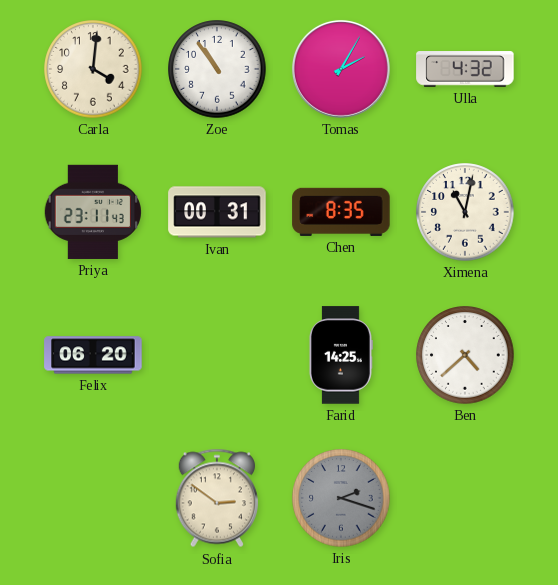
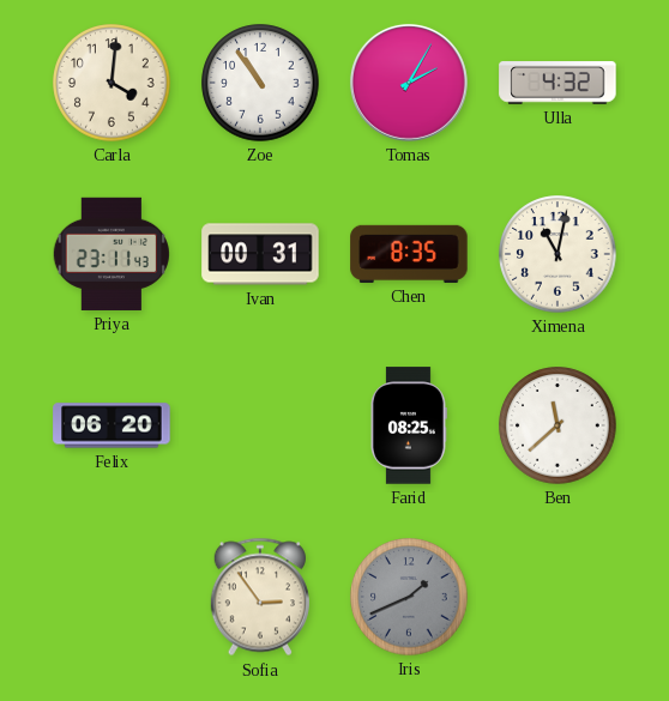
Farid: 14:25 -> 08:25
Ben: 4:38 -> 11:38
Sofia: 2:51 -> 2:54
Iris: 2:18 -> 1:41
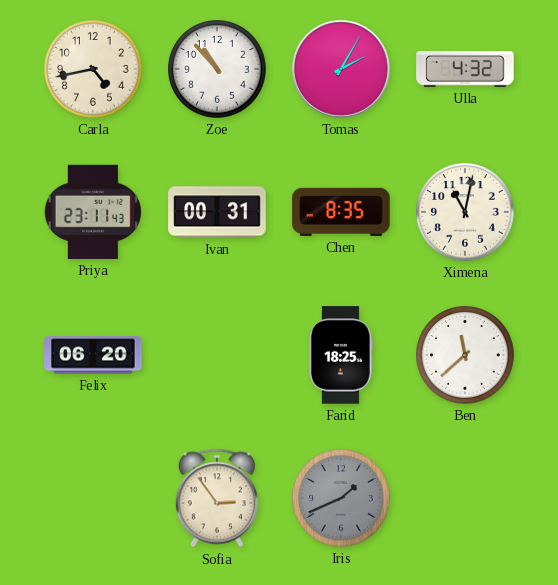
Carla: 4:01 -> 4:43
Zoe: 10:54 -> 10:53
Farid: 08:25 -> 18:25
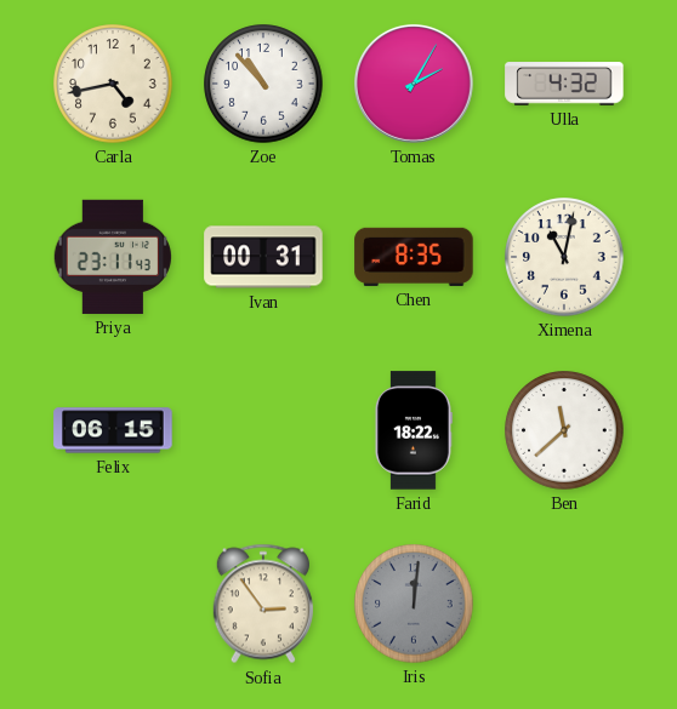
Felix: 06:20 -> 06:15
Farid: 18:25 -> 18:22
Iris: 1:41 -> 12:01
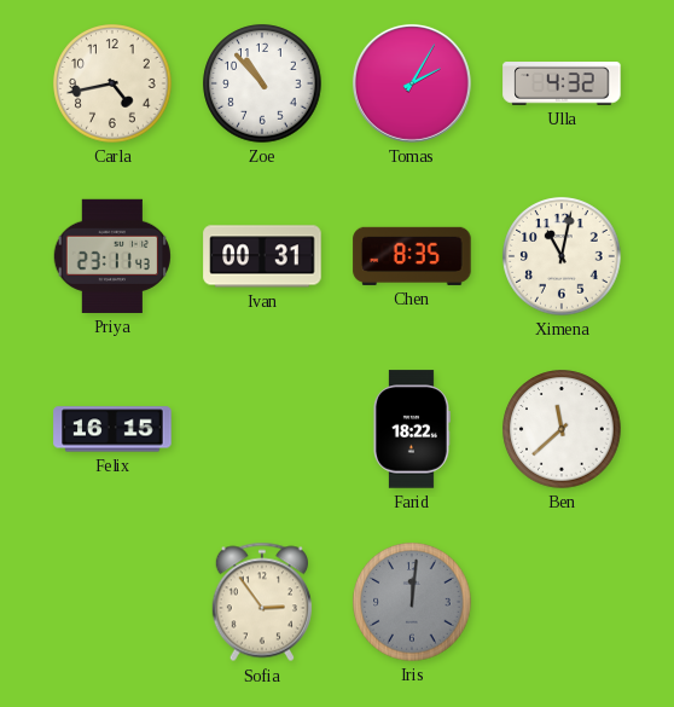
Felix: 06:15 -> 16:15
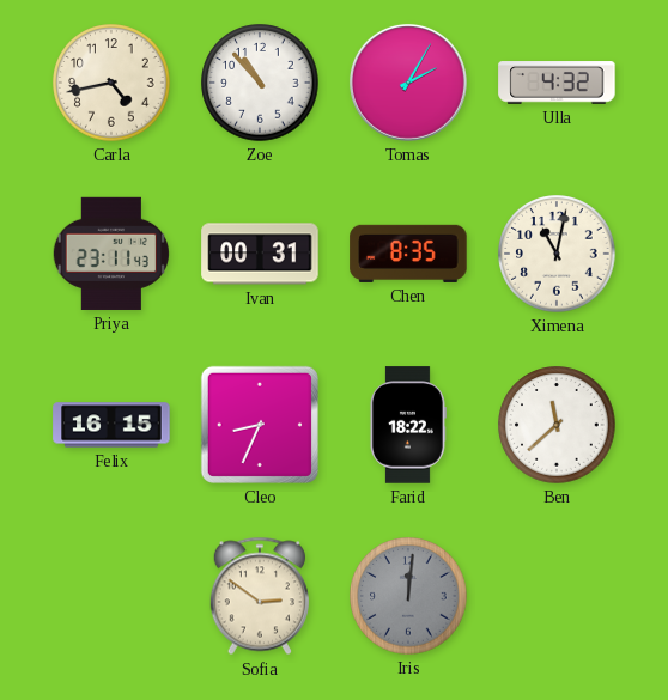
Cleo: none -> 8:34
Sofia: 2:54 -> 2:51
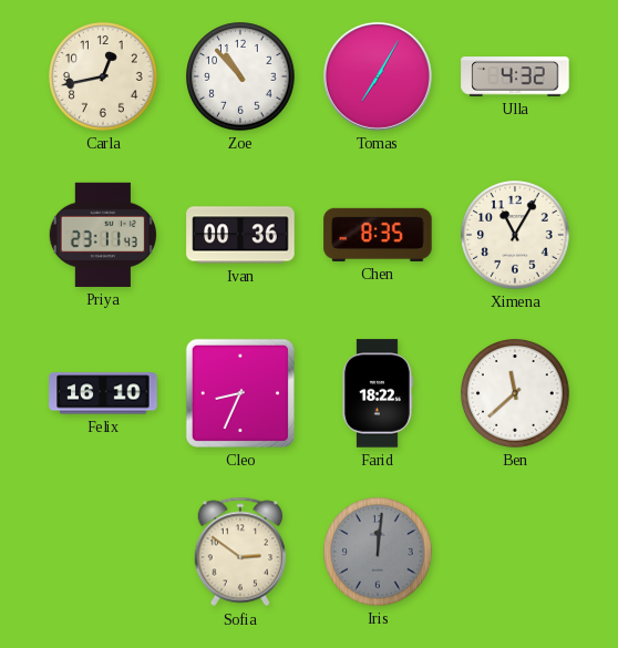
Carla: 4:43 -> 12:43
Tomas: 2:05 -> 7:05
Ivan: 00:31 -> 00:36
Ximena: 11:02 -> 11:05
Felix: 16:15 -> 16:10
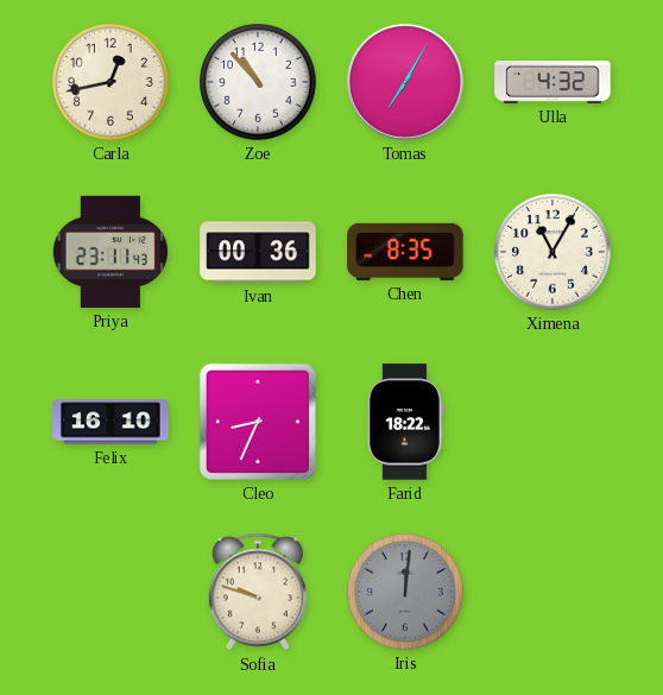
Ben: 11:38 -> none
Sofia: 2:51 -> 9:48
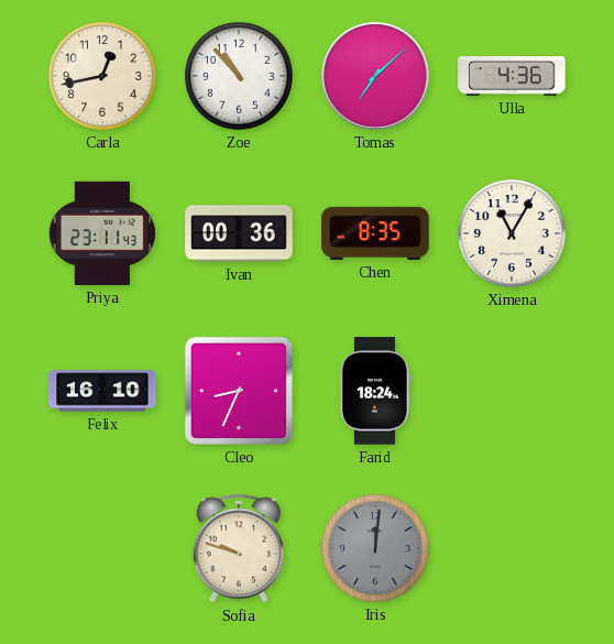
Tomas: 7:05 -> 7:08
Ulla: 4:32 -> 4:36
Farid: 18:22 -> 18:24
